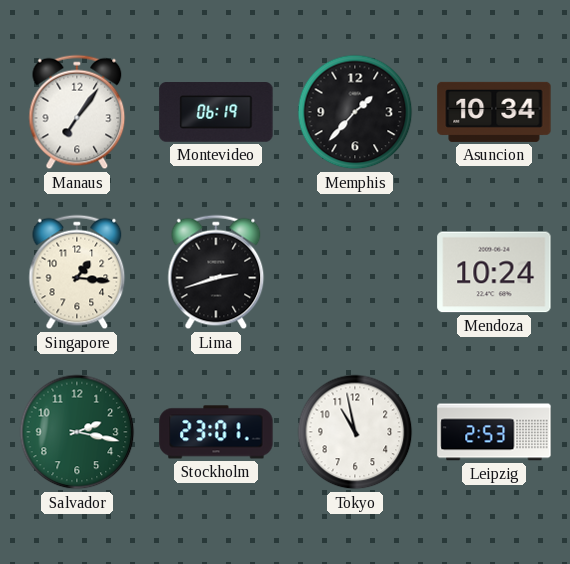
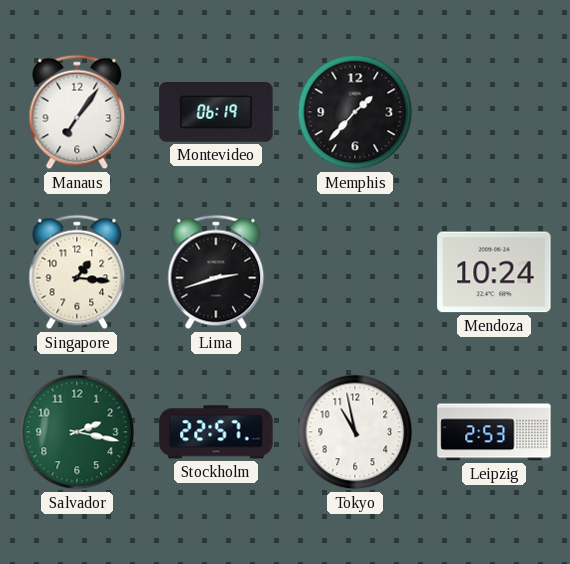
Asuncion: 10:34 -> none
Stockholm: 23:01 -> 22:57
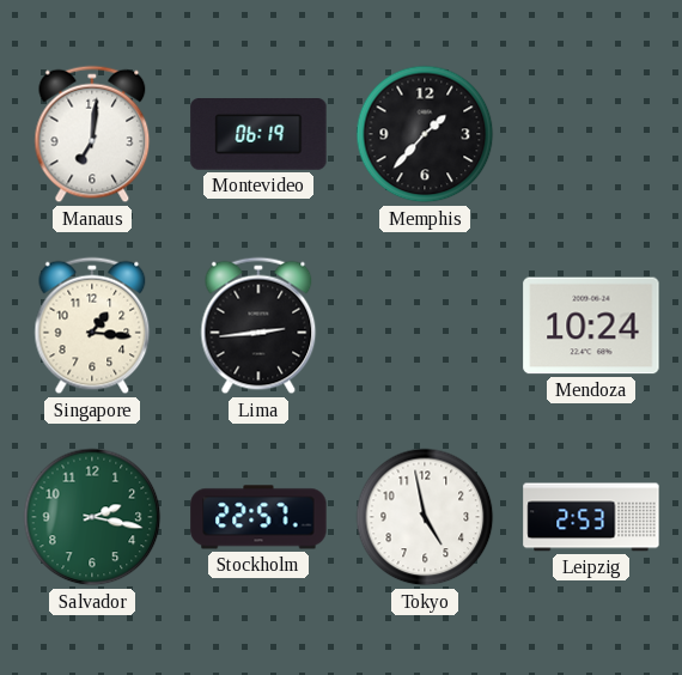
Manaus: 7:06 -> 7:01
Lima: 2:42 -> 2:44
Tokyo: 10:58 -> 4:58
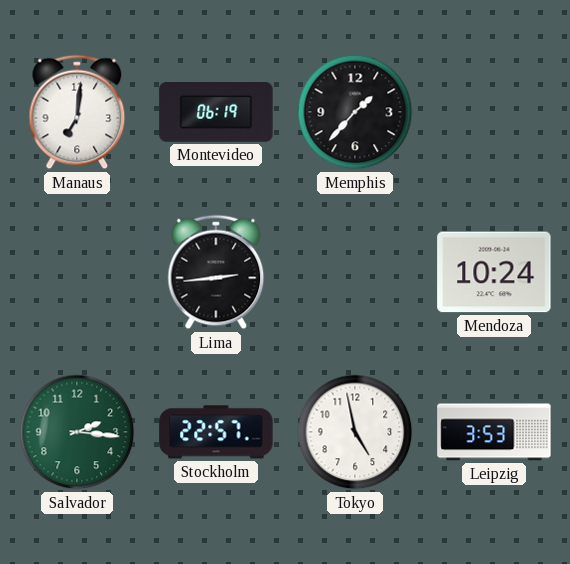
Singapore: 1:16 -> none
Salvador: 2:17 -> 2:16
Leipzig: 2:53 -> 3:53
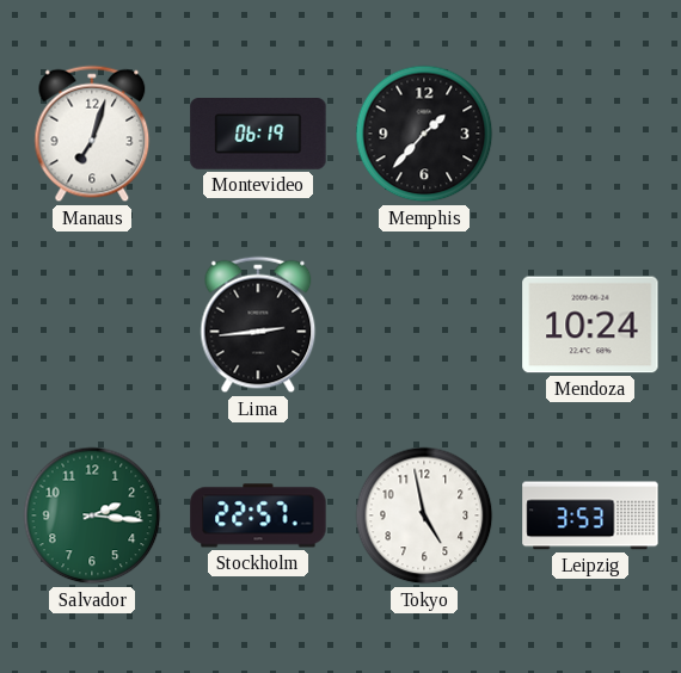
Manaus: 7:01 -> 7:03
